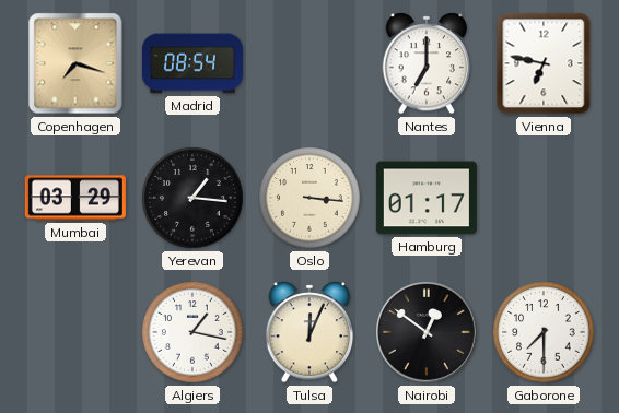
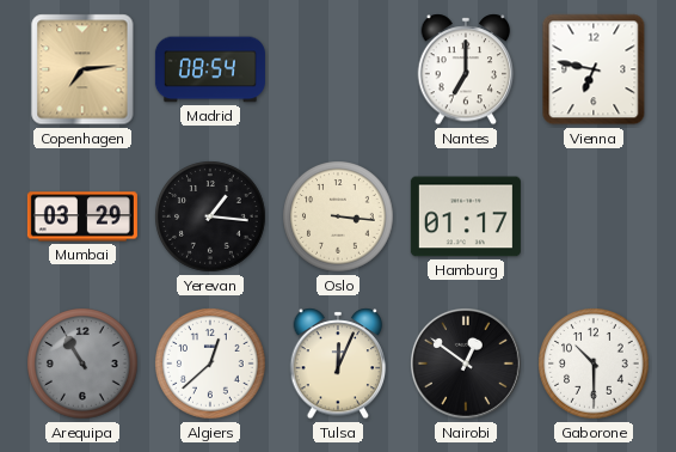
Copenhagen: 7:18 -> 7:14
Arequipa: none -> 10:55
Algiers: 1:17 -> 12:38
Gaborone: 7:30 -> 10:30
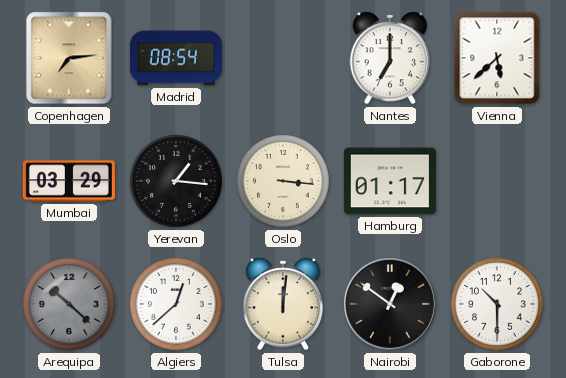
Vienna: 6:47 -> 5:38
Arequipa: 10:55 -> 10:22
Tulsa: 12:04 -> 12:01
